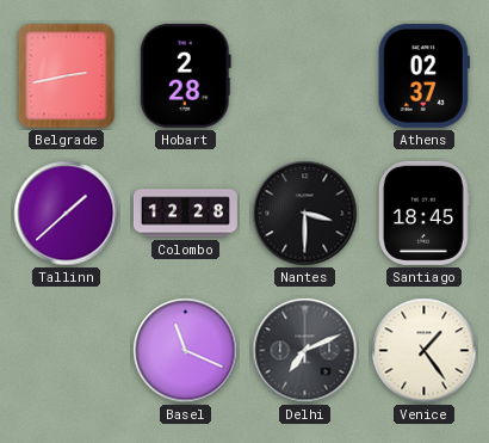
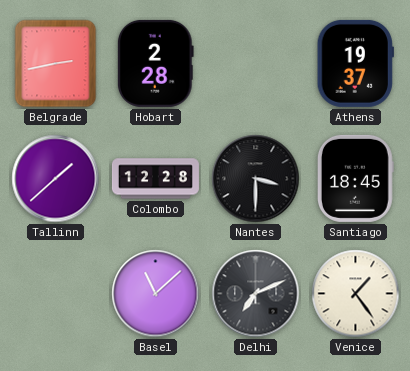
Athens: 02:37 -> 19:37
Basel: 11:19 -> 11:08
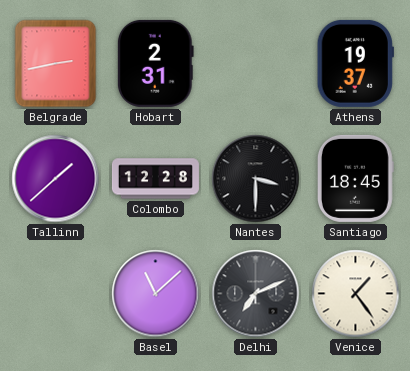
Hobart: 2:28 -> 2:31
